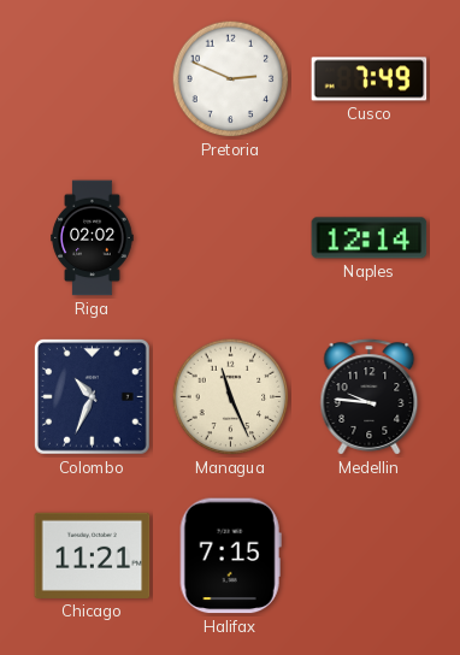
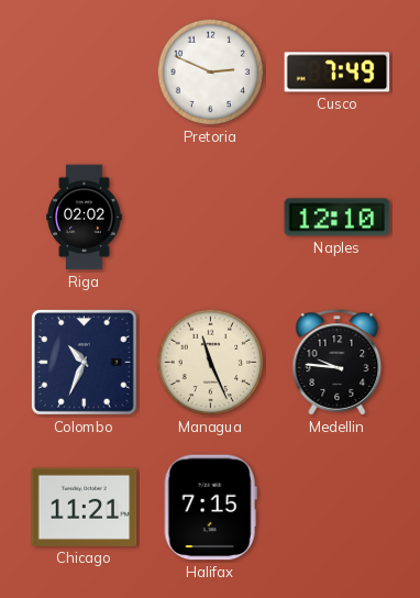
Naples: 12:14 -> 12:10
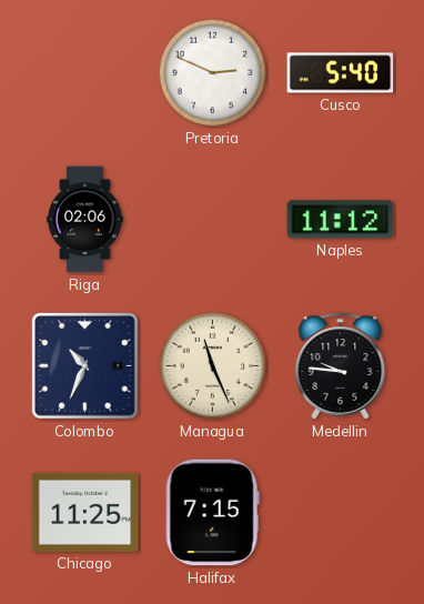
Cusco: 7:49 -> 5:40
Riga: 02:02 -> 02:06
Naples: 12:10 -> 11:12
Chicago: 11:21 -> 11:25
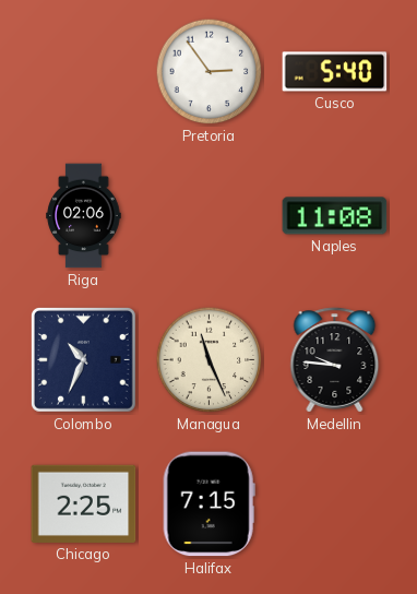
Pretoria: 2:49 -> 2:54
Naples: 11:12 -> 11:08
Chicago: 11:25 -> 2:25
